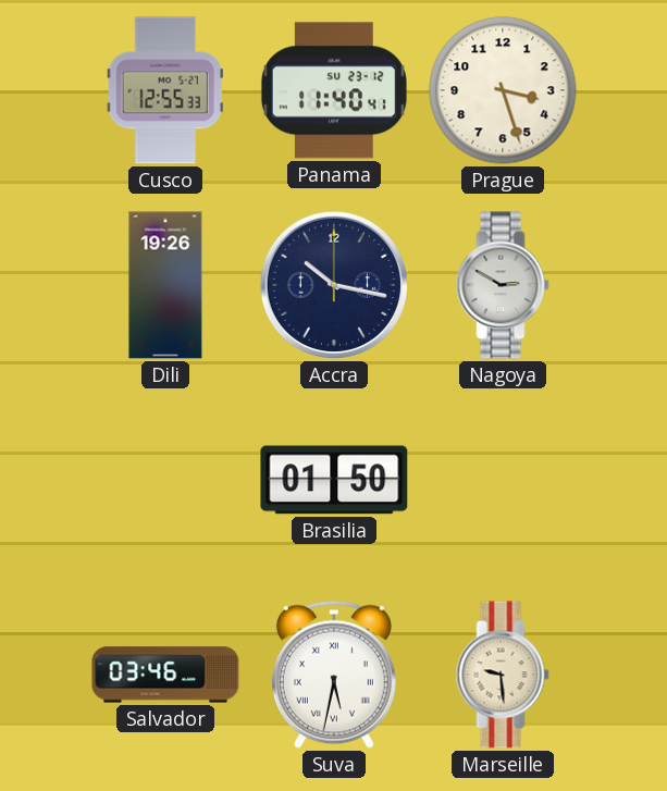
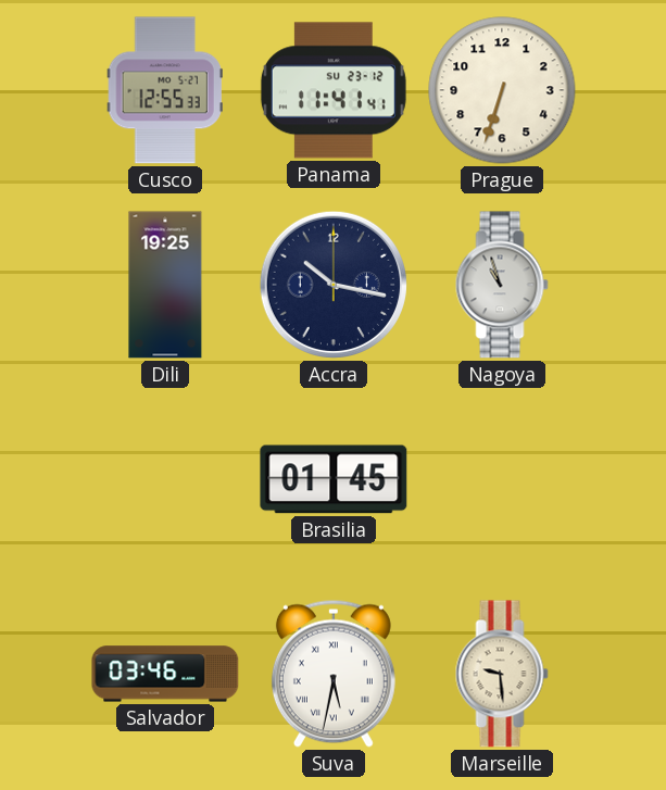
Panama: 11:40 -> 11:41
Prague: 3:27 -> 6:33
Dili: 19:26 -> 19:25
Nagoya: 2:50 -> 10:57
Brasilia: 01:50 -> 01:45
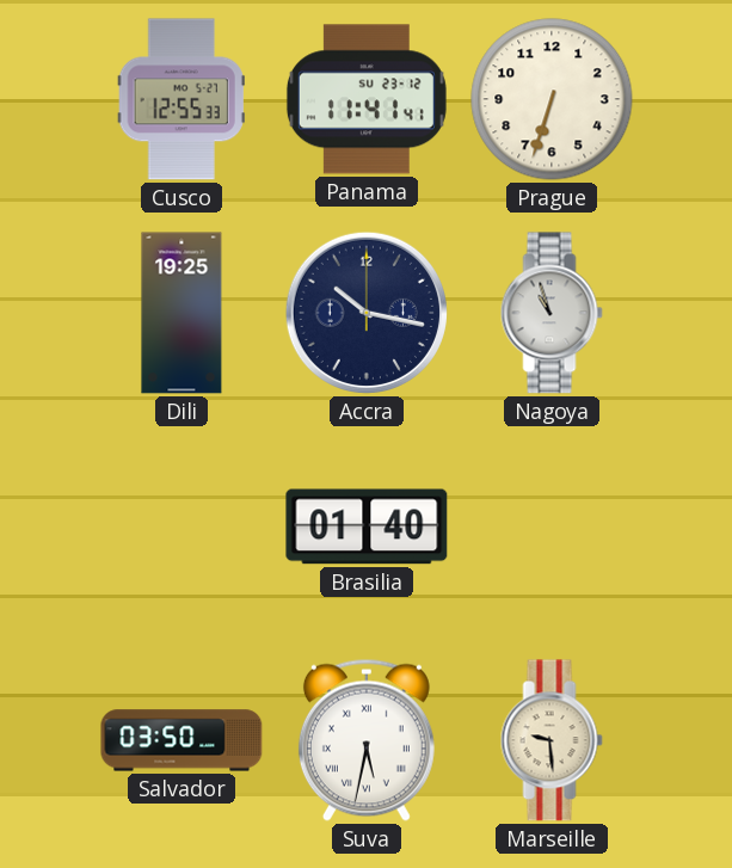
Brasilia: 01:45 -> 01:40
Salvador: 03:46 -> 03:50
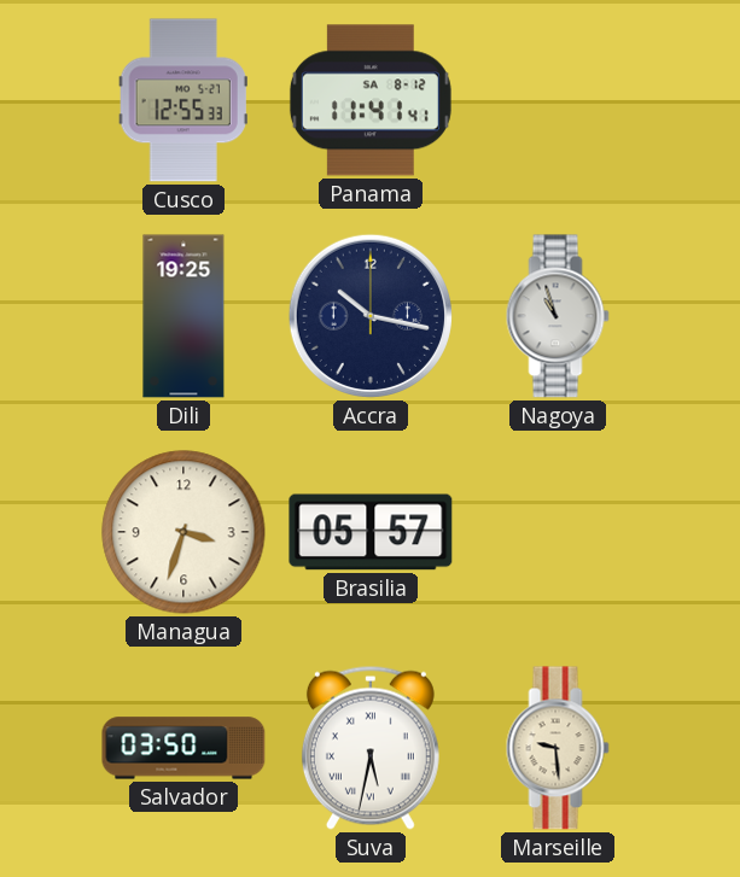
Panama date: SU 23-12 -> SA 8-12
Prague: 6:33 -> none
Managua: none -> 3:33
Brasilia: 01:40 -> 05:57
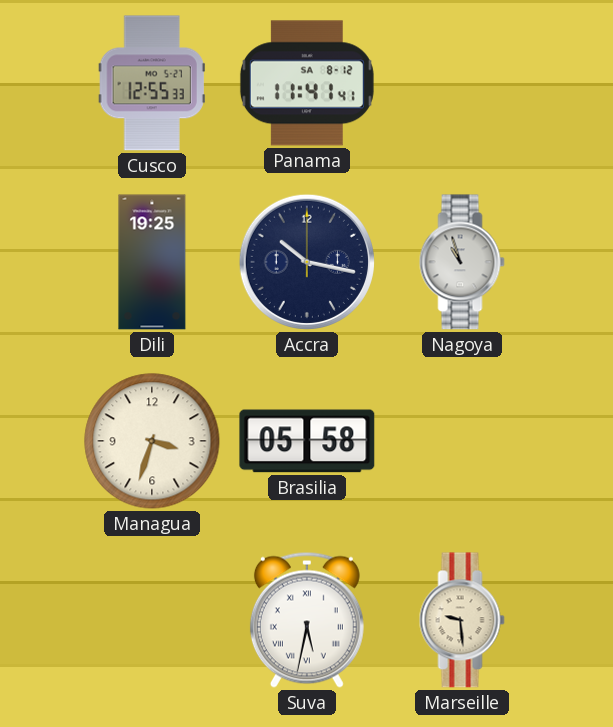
Brasilia: 05:57 -> 05:58
Salvador: 03:50 -> none
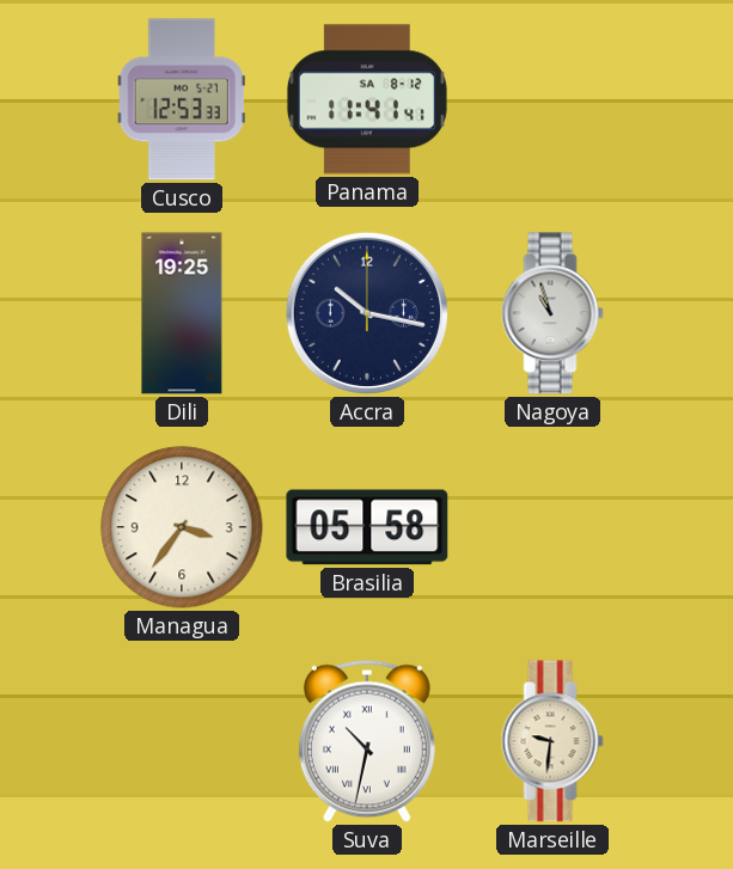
Cusco: 12:55 -> 12:53
Managua: 3:33 -> 3:36
Suva: 5:32 -> 10:32
Marseille: 9:29 -> 9:31
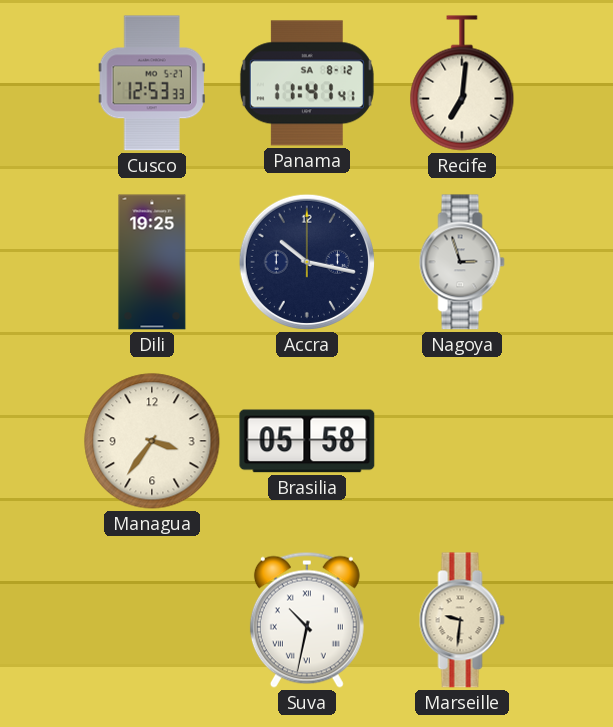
Recife: none -> 7:01
Nagoya: 10:57 -> 2:57
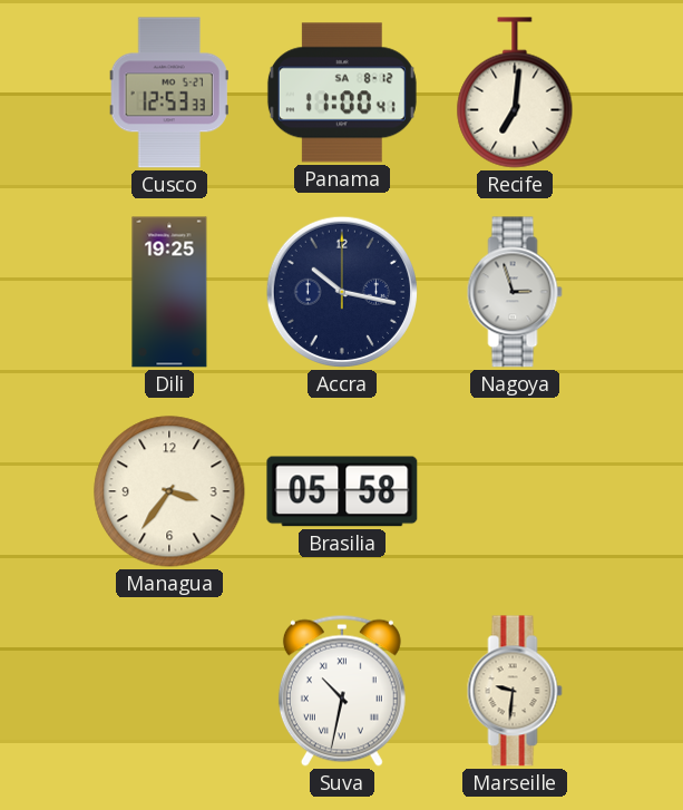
Panama: 11:41 -> 11:00
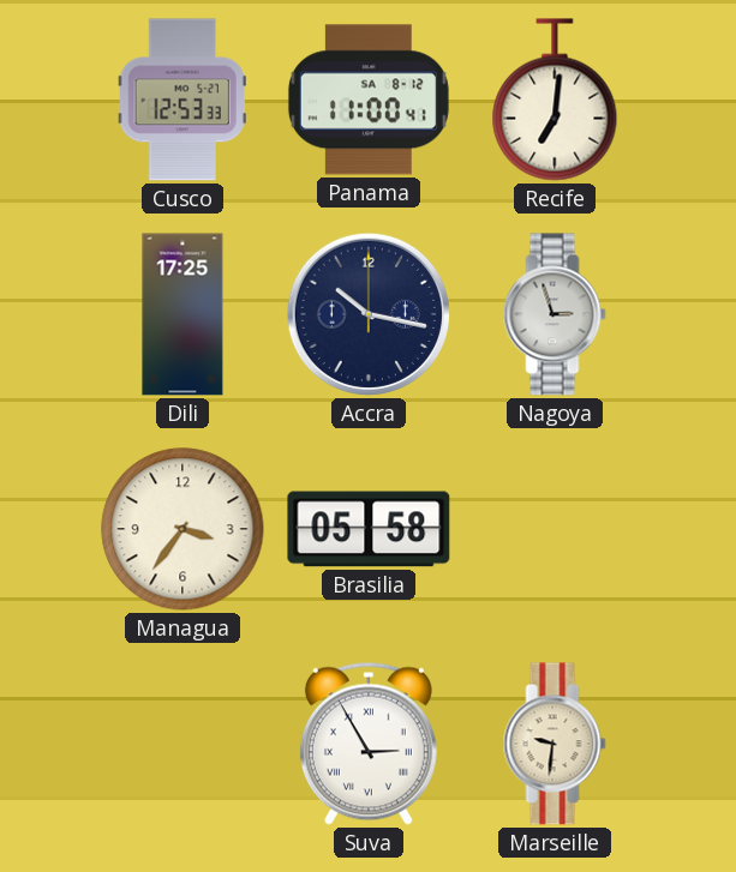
Dili: 19:25 -> 17:25
Suva: 10:32 -> 2:55
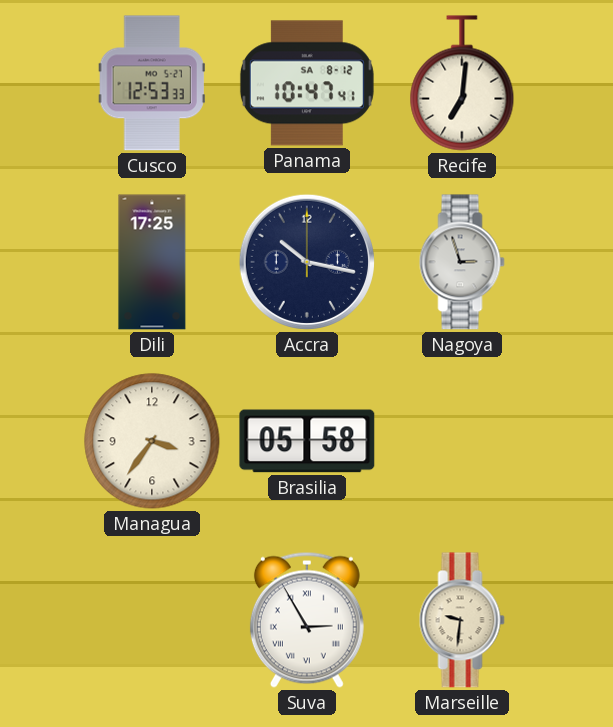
Panama: 11:00 -> 10:47
